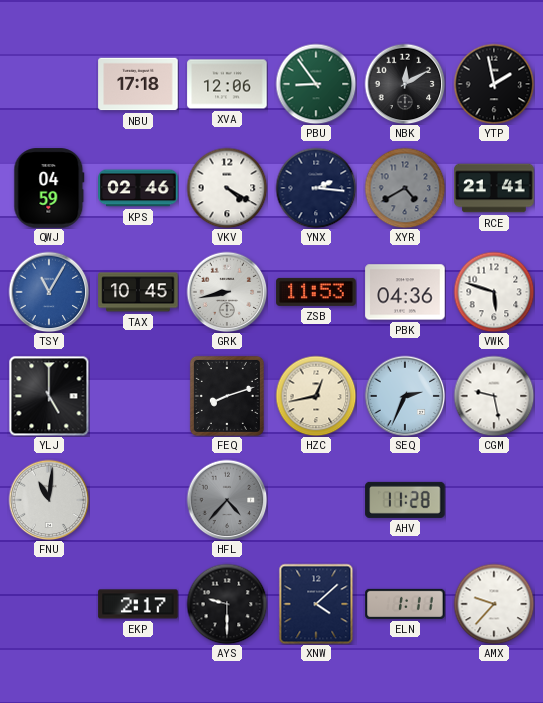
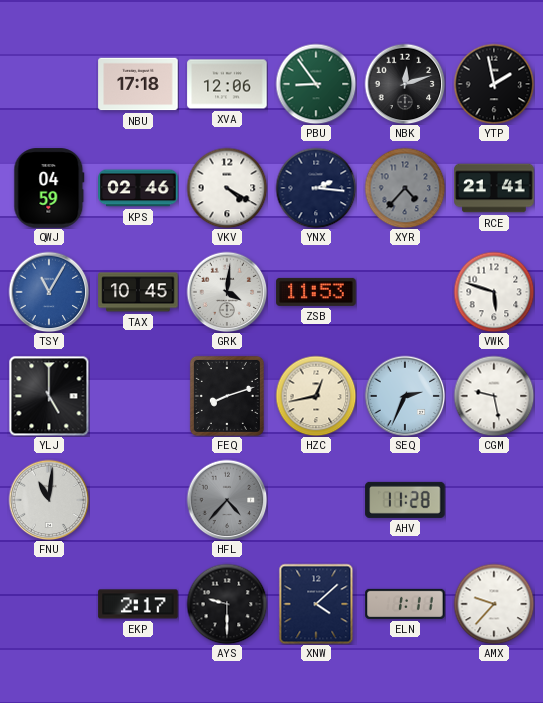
NBK: 12:10 -> 12:12
XYR: 4:40 -> 4:37
GRK: 8:43 -> 4:01
PBK: 04:36 -> none
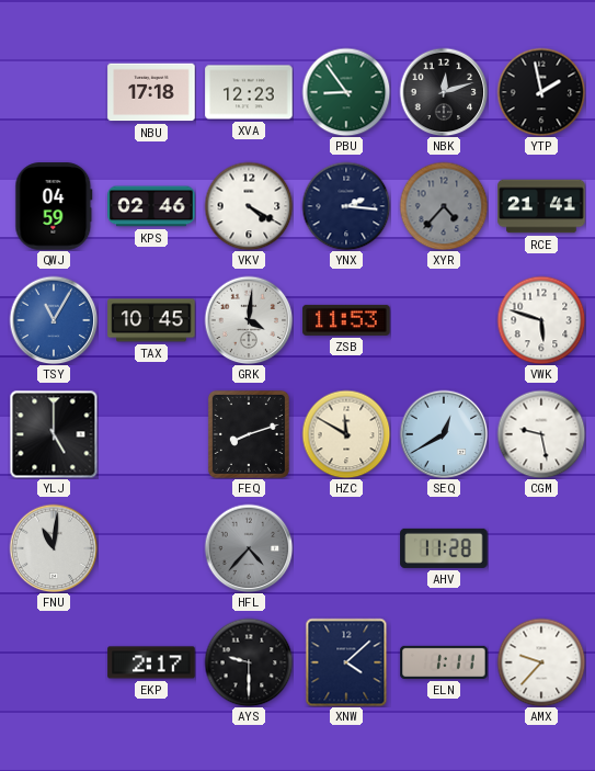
XVA: 12:06 -> 12:23
HZC: 12:43 -> 11:50
SEQ: 2:34 -> 12:40
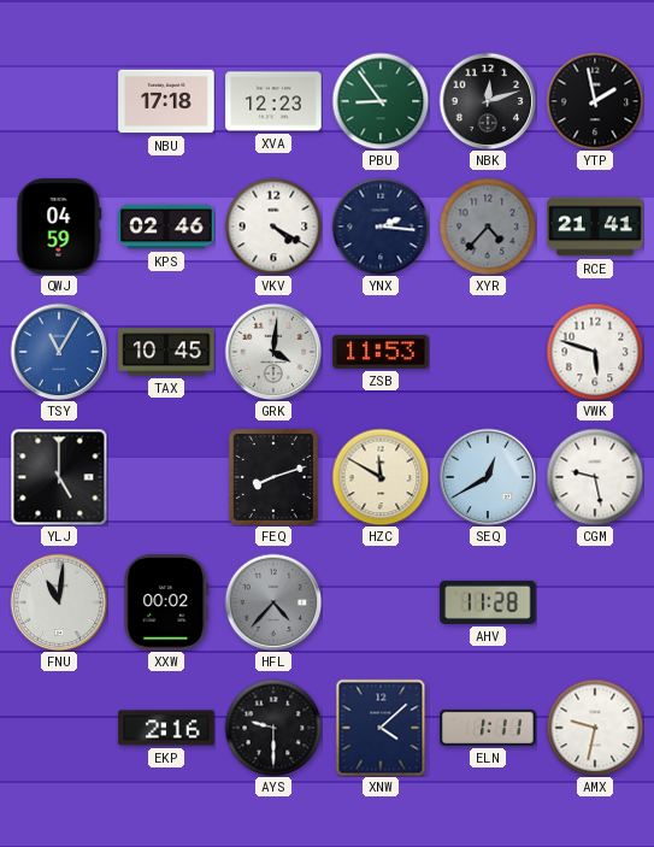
XXW: none -> 00:02
EKP: 2:17 -> 2:16
AMX: 9:37 -> 9:32
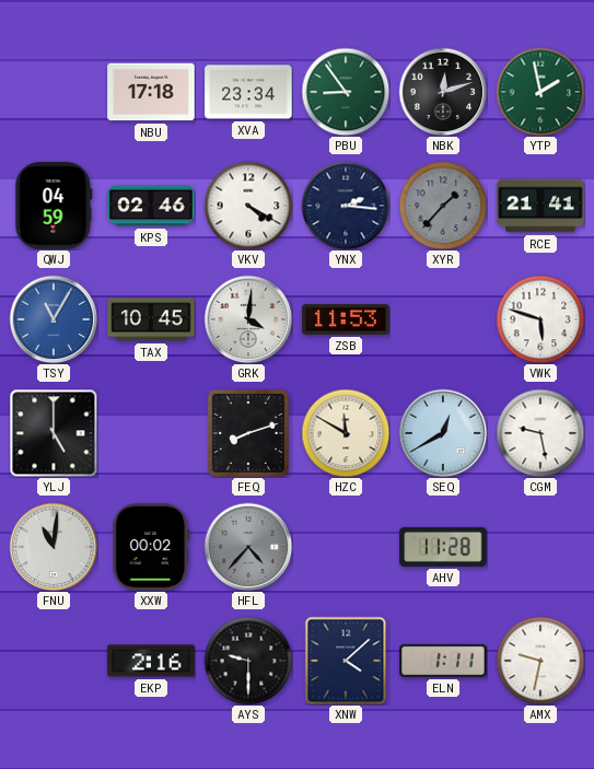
XVA: 12:23 -> 23:34
YTP dial: black -> green
XYR: 4:37 -> 1:37
